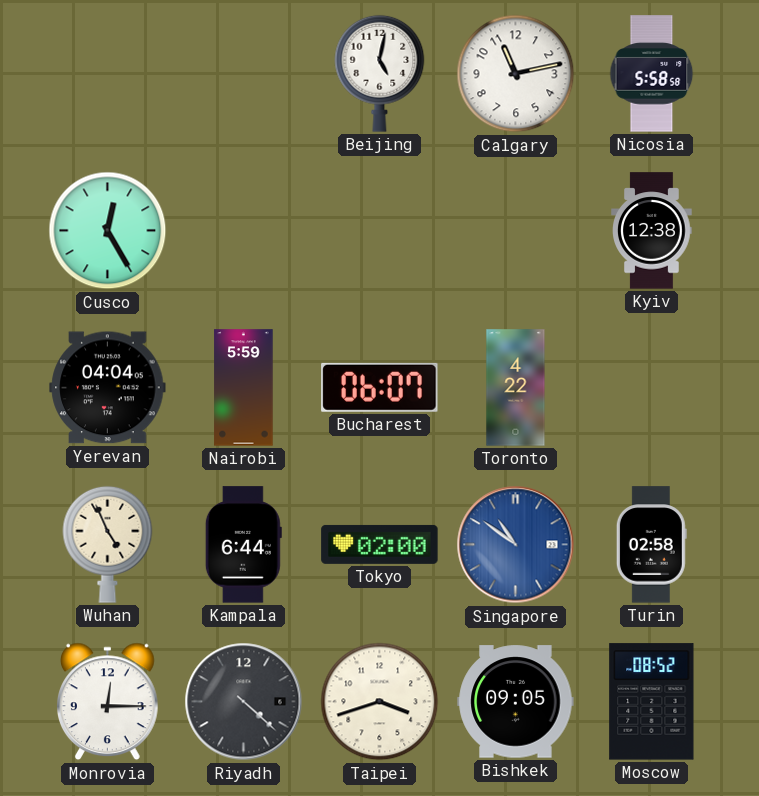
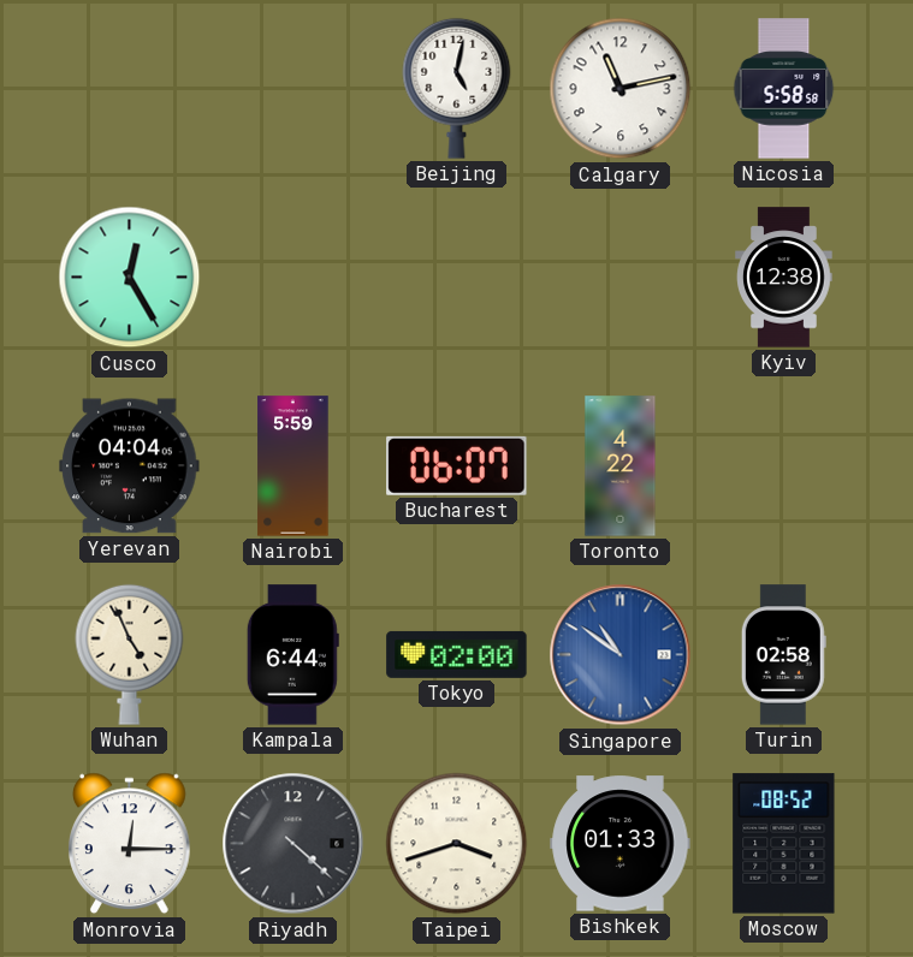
Bishkek: 09:05 -> 01:33
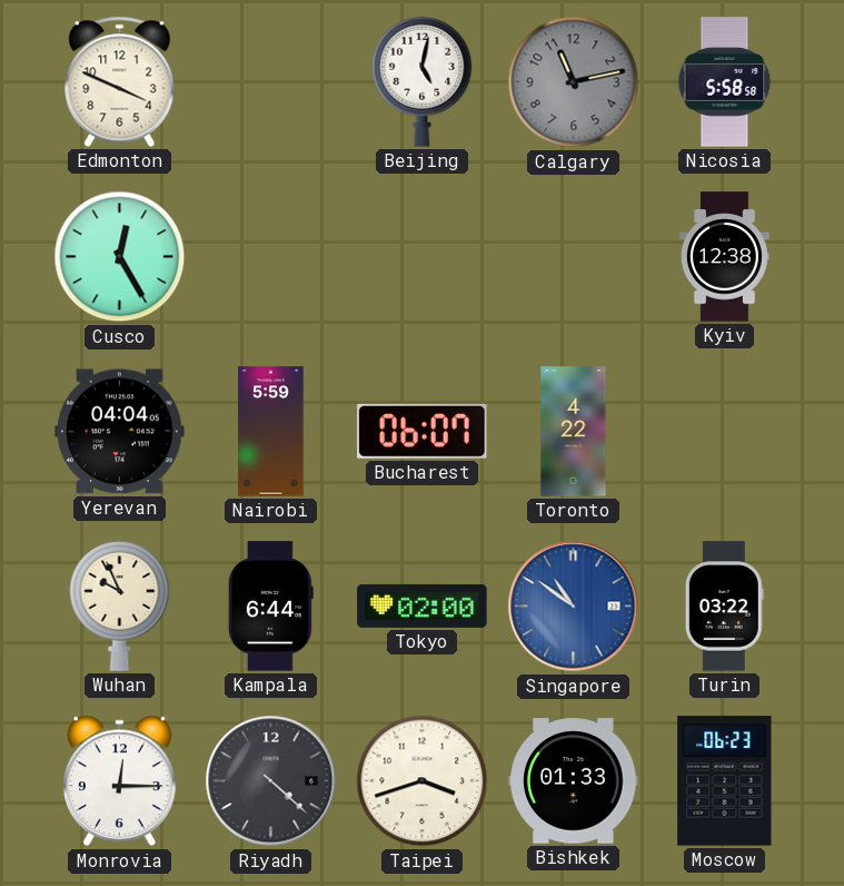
Edmonton: none -> 3:49
Calgary dial: white -> grey
Wuhan: 4:56 -> 9:56
Turin: 02:58 -> 03:22
Moscow: 08:52 -> 06:23
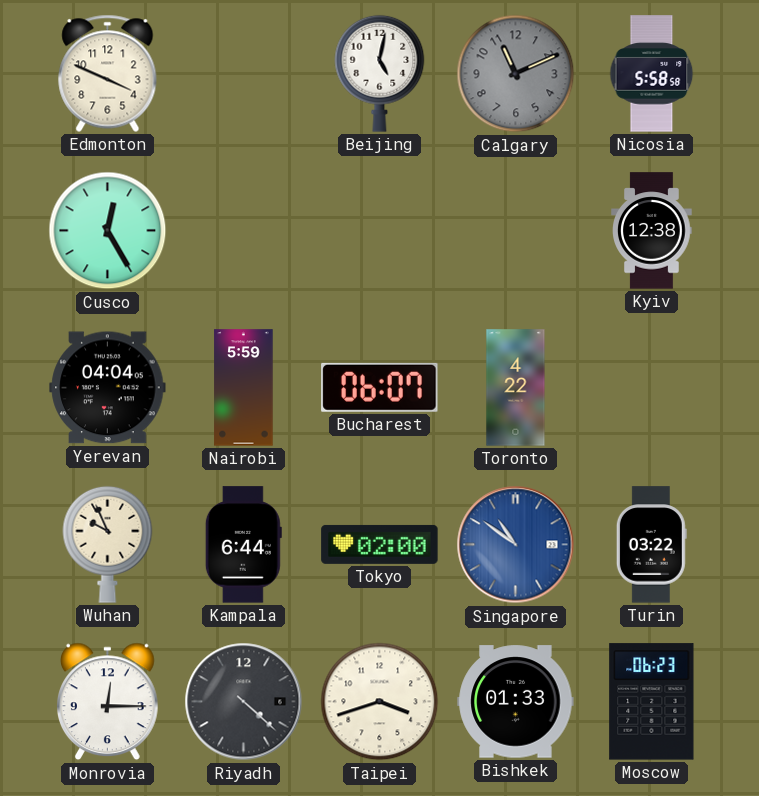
Calgary: 11:13 -> 11:11
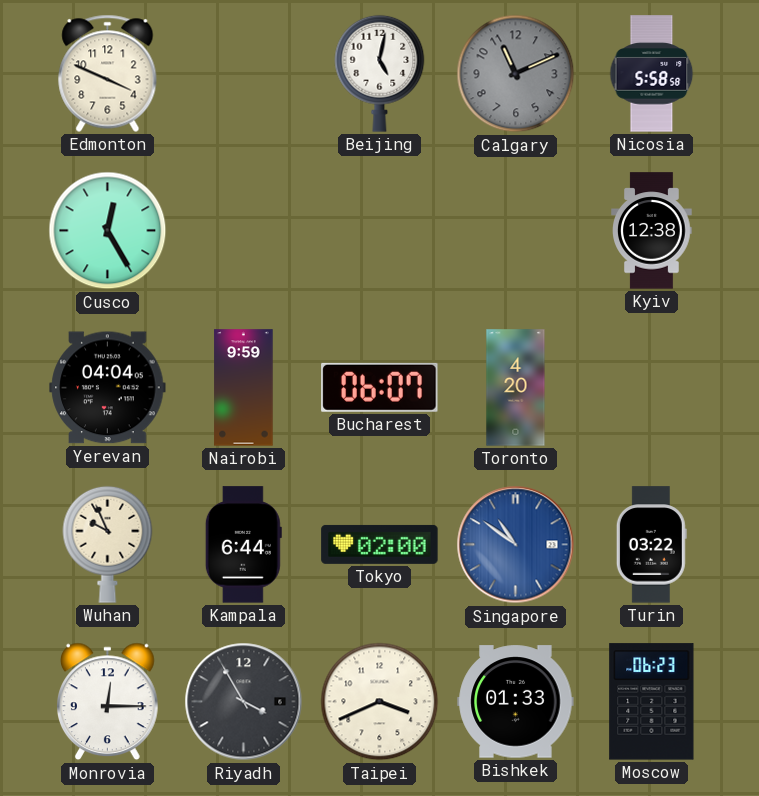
Nairobi: 5:59 -> 9:59
Toronto: 4:22 -> 4:20
Riyadh: 4:22 -> 3:55
Taipei: 3:42 -> 3:41
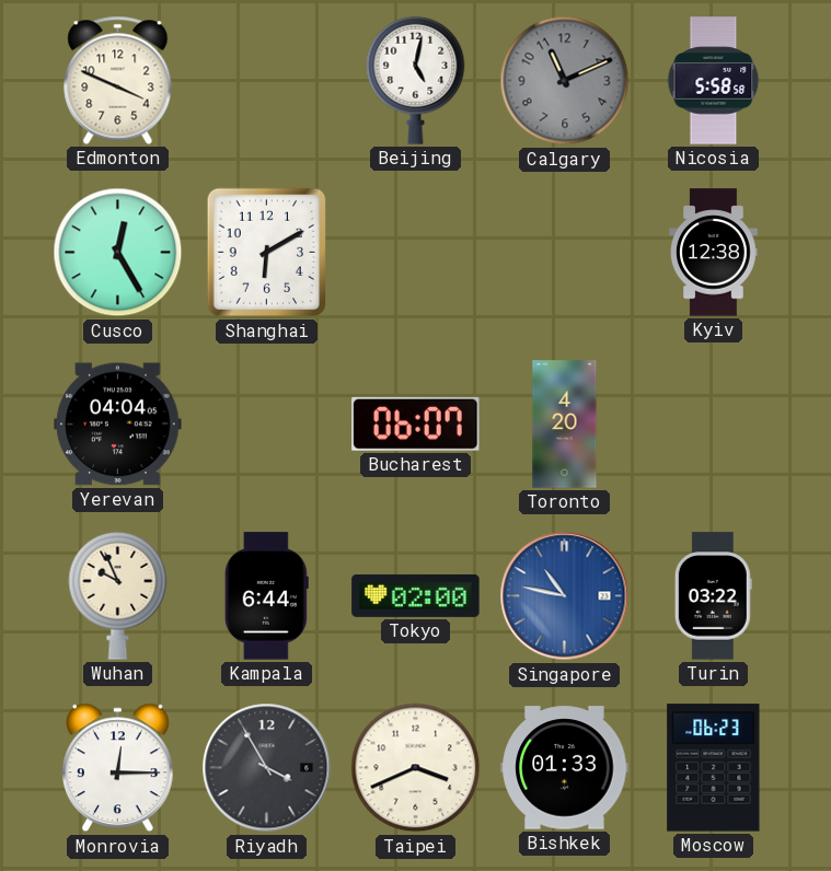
Shanghai: none -> 6:10
Nairobi: 9:59 -> none
Singapore: 10:51 -> 10:47
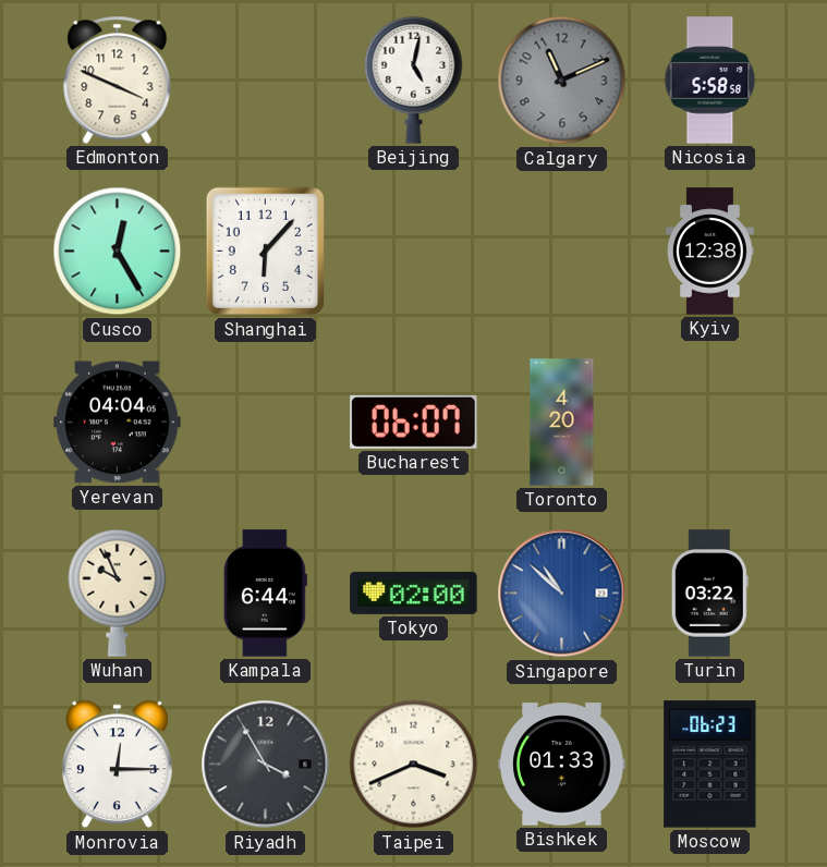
Shanghai: 6:10 -> 6:07
Singapore: 10:47 -> 10:52
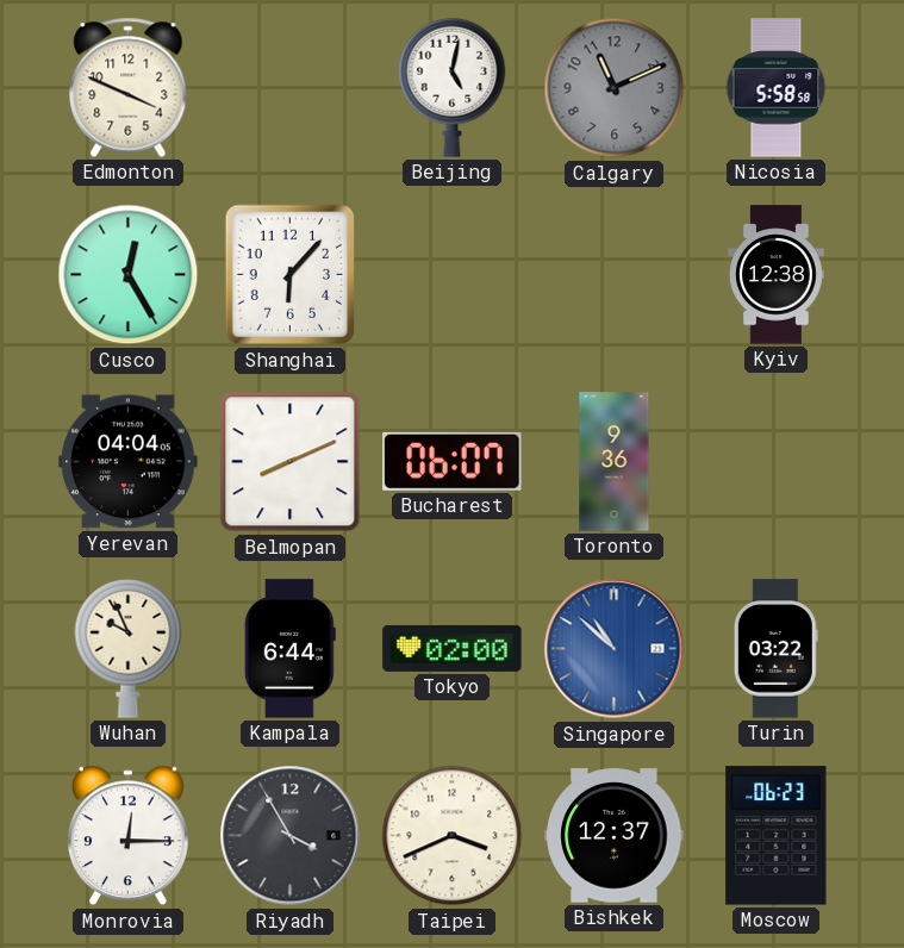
Belmopan: none -> 8:11
Toronto: 4:20 -> 9:36
Bishkek: 01:33 -> 12:37
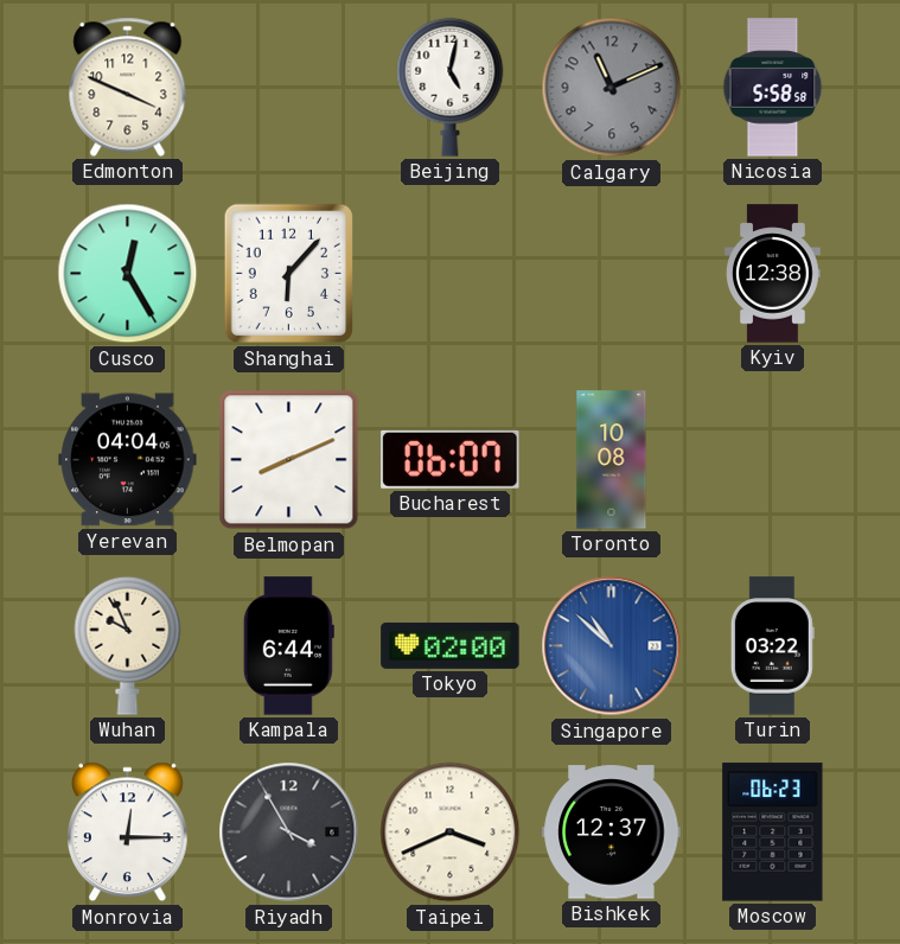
Toronto: 9:36 -> 10:08
